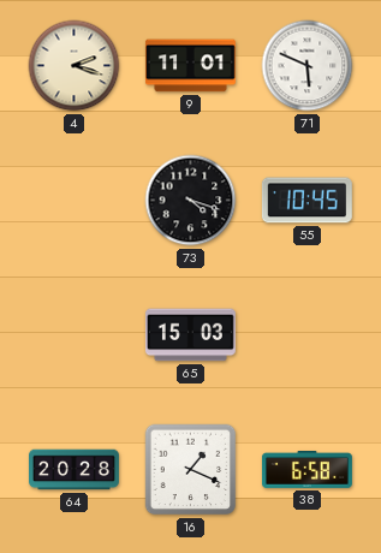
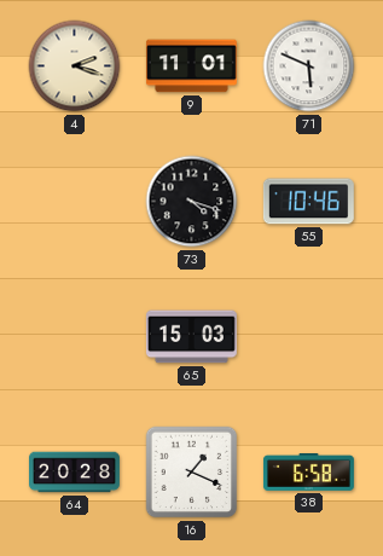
55: 10:45 -> 10:46
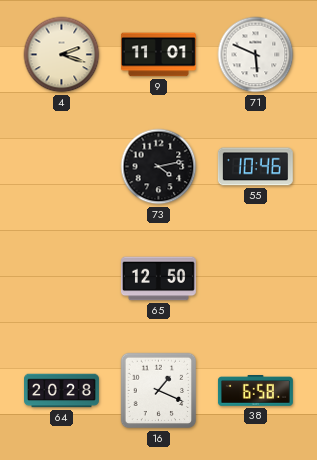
73: 4:18 -> 4:13
65: 15:03 -> 12:50
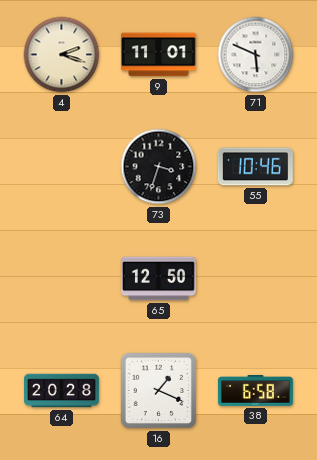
73: 4:13 -> 3:33
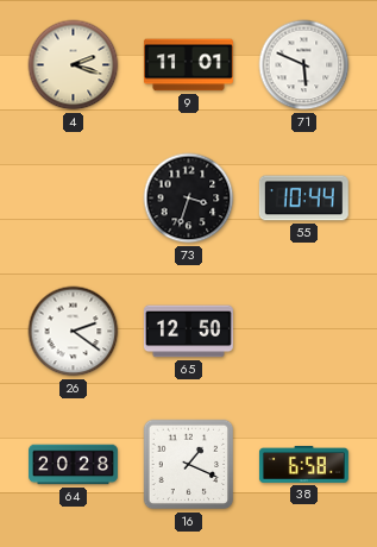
55: 10:46 -> 10:44
26: none -> 2:21
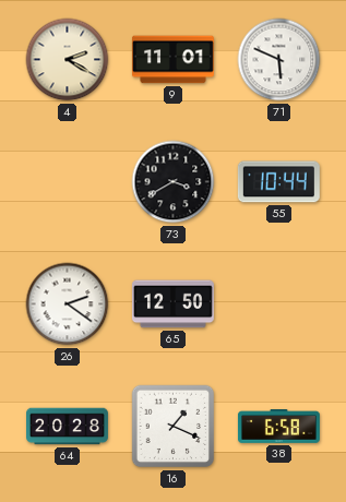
4: 2:18 -> 2:20
73: 3:33 -> 3:40
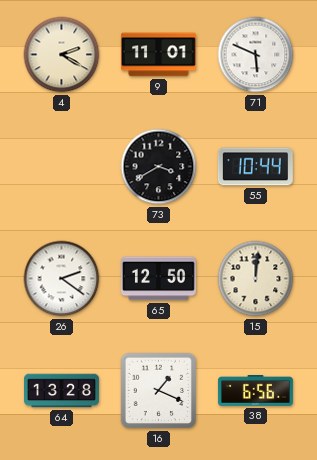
15: none -> 12:01
64: 20:28 -> 13:28
38: 6:58 -> 6:56
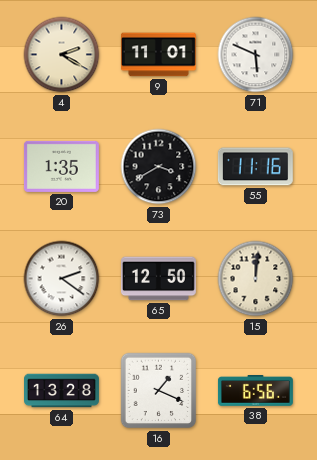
20: none -> 1:35
55: 10:44 -> 11:16
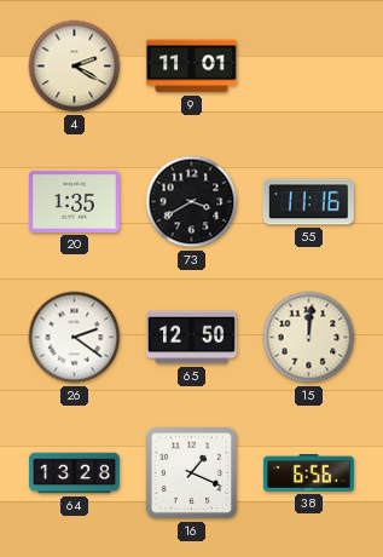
71: 5:49 -> none
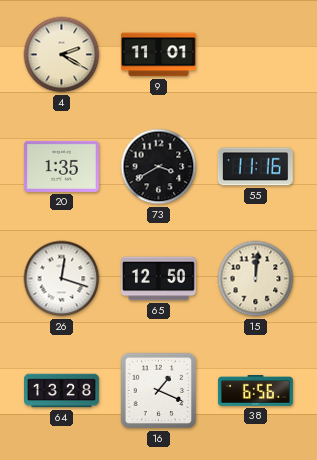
26: 2:21 -> 12:18
